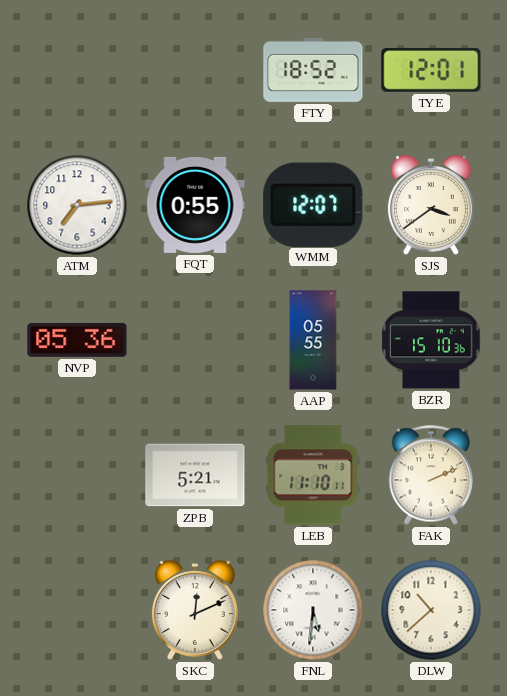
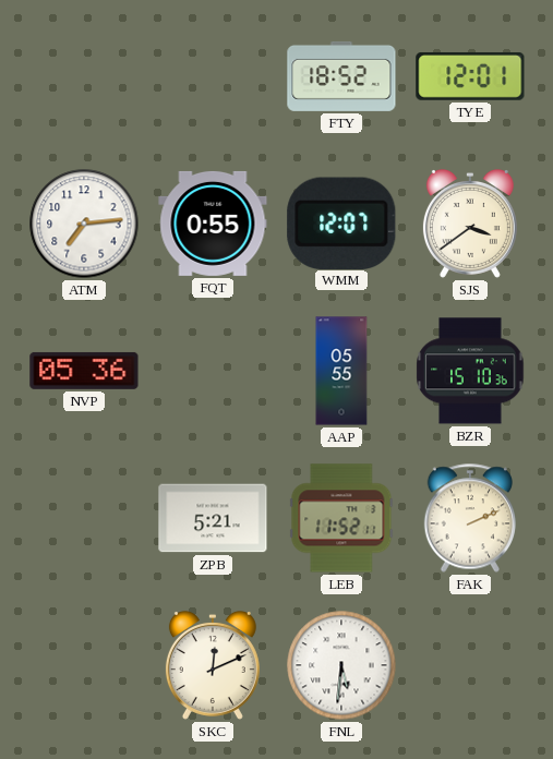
LEB: 11:10 -> 11:52
DLW: 10:38 -> none
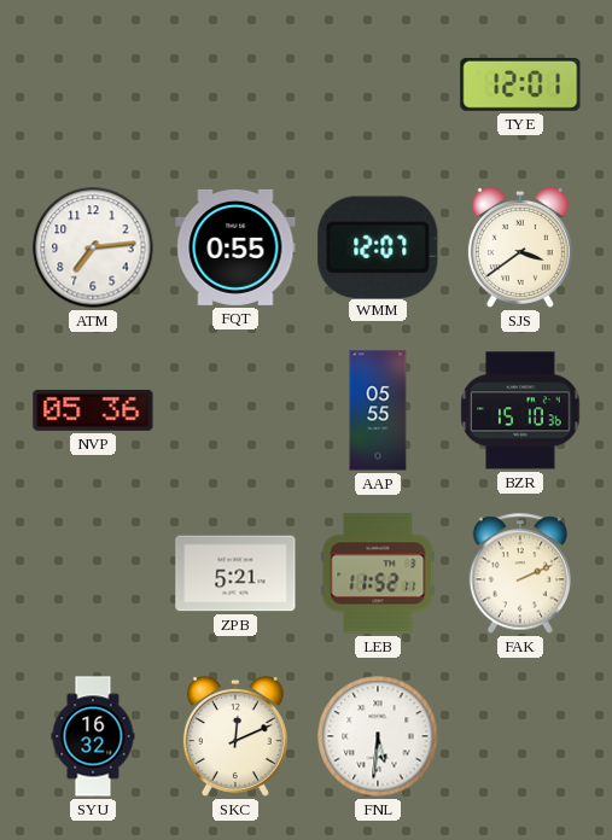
FTY: 18:52 -> none
SYU: none -> 16:32
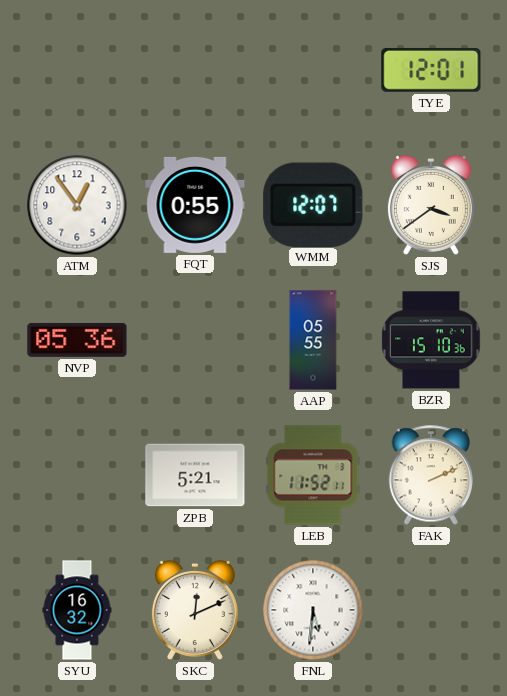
ATM: 7:14 -> 12:54
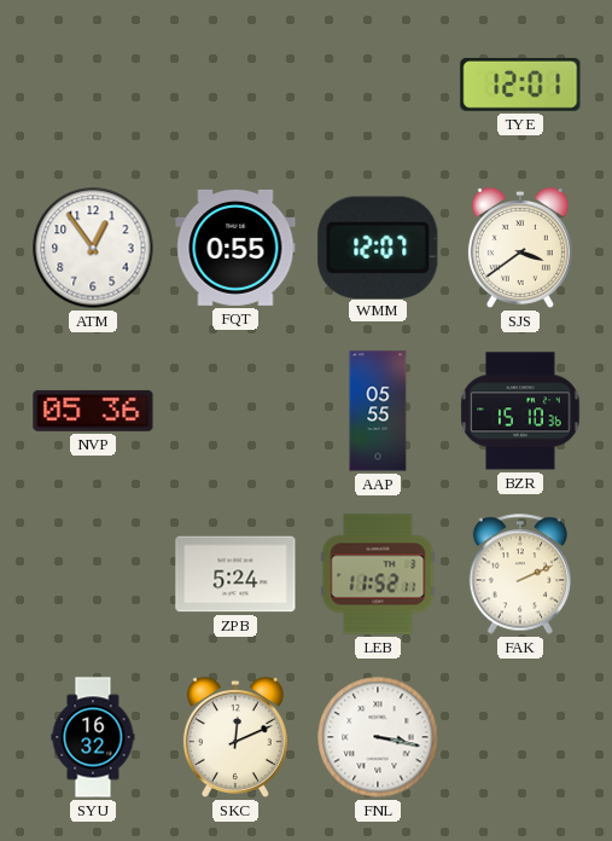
ZPB: 5:21 -> 5:24
FNL: 5:31 -> 3:17
